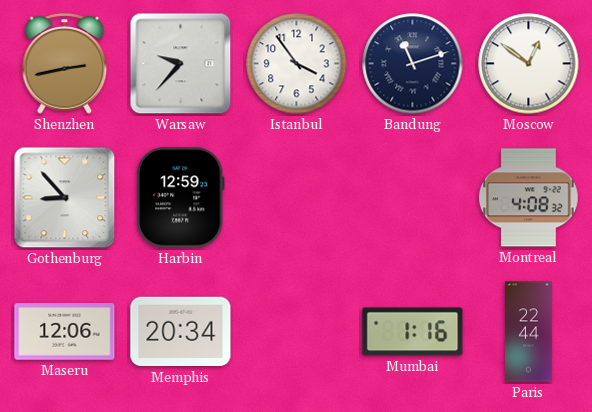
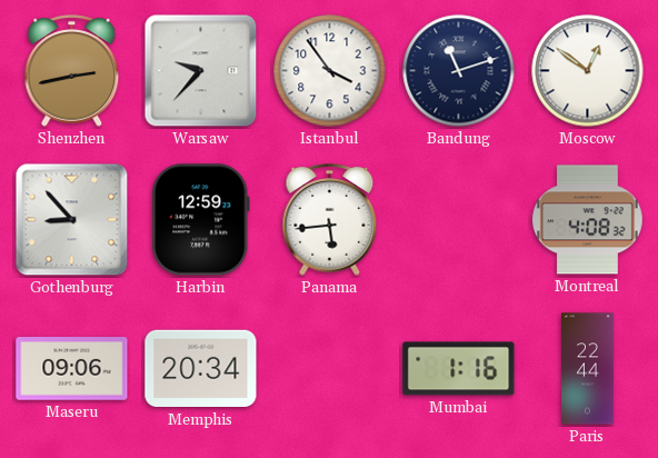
Panama: none -> 5:44
Maseru: 12:06 -> 09:06
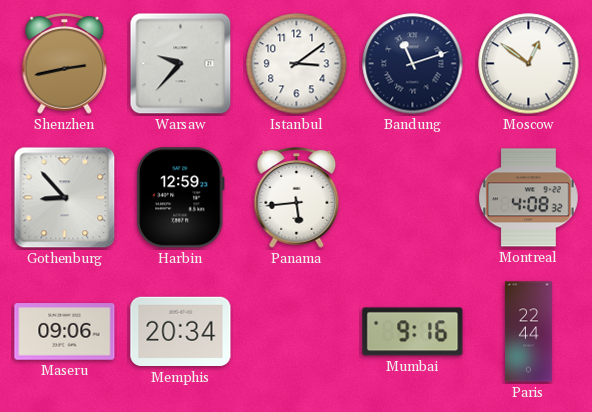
Istanbul: 3:54 -> 3:09
Mumbai: 1:16 -> 9:16
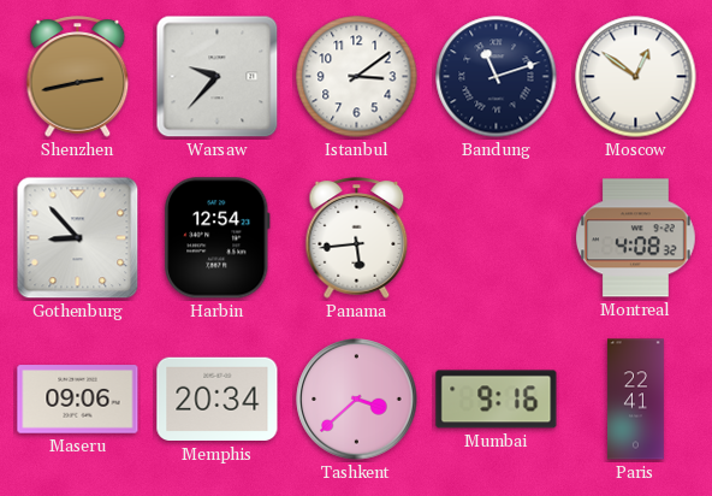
Harbin: 12:59 -> 12:54
Tashkent: none -> 3:38
Paris: 22:44 -> 22:41
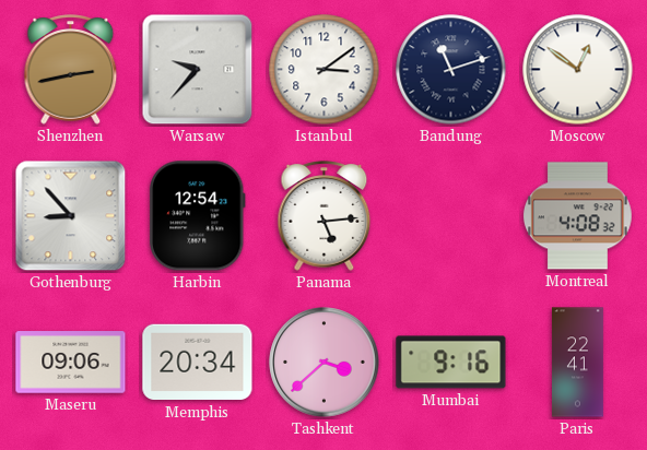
Panama: 5:44 -> 5:14
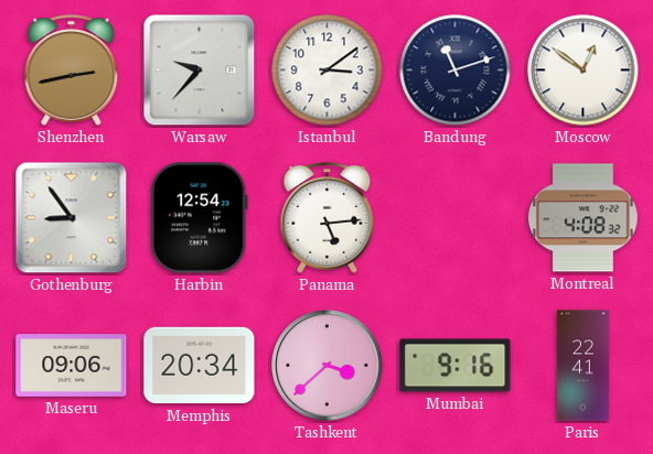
Gothenburg: 8:53 -> 8:54
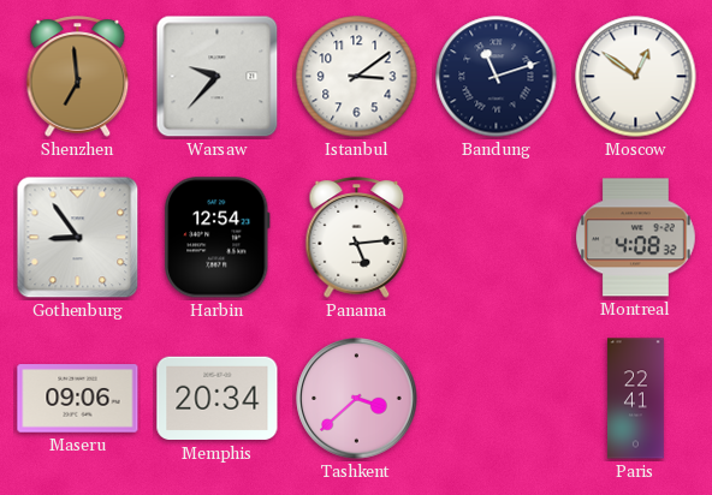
Shenzhen: 2:43 -> 6:59
Mumbai: 9:16 -> none
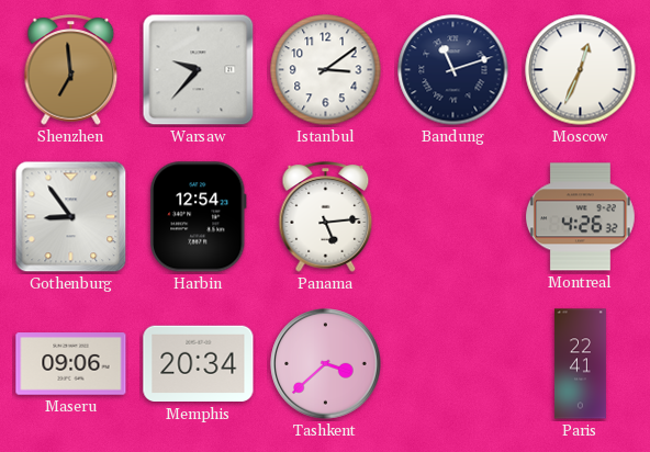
Moscow: 12:51 -> 12:34
Montreal: 4:08 -> 4:26
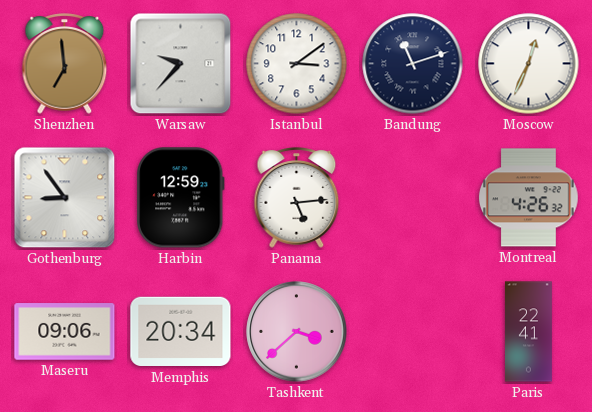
Harbin: 12:54 -> 12:59
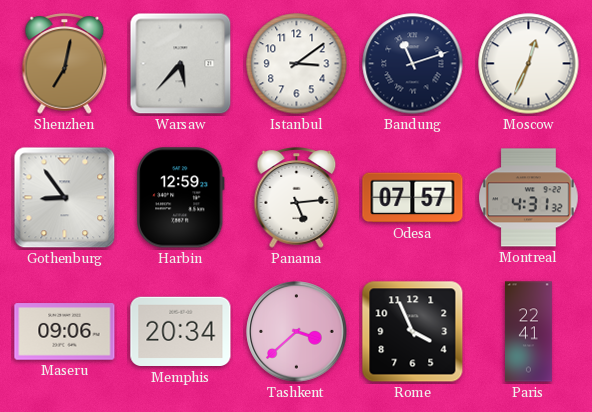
Shenzhen: 6:59 -> 7:02
Warsaw: 9:37 -> 5:37
Odesa: none -> 07:57
Montreal: 4:26 -> 4:31
Rome: none -> 3:56
